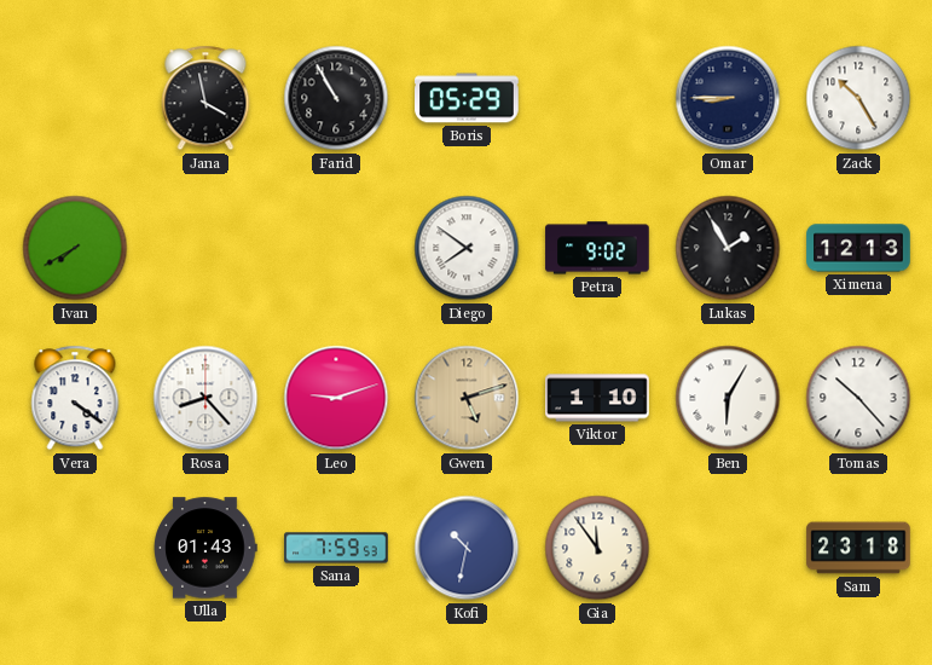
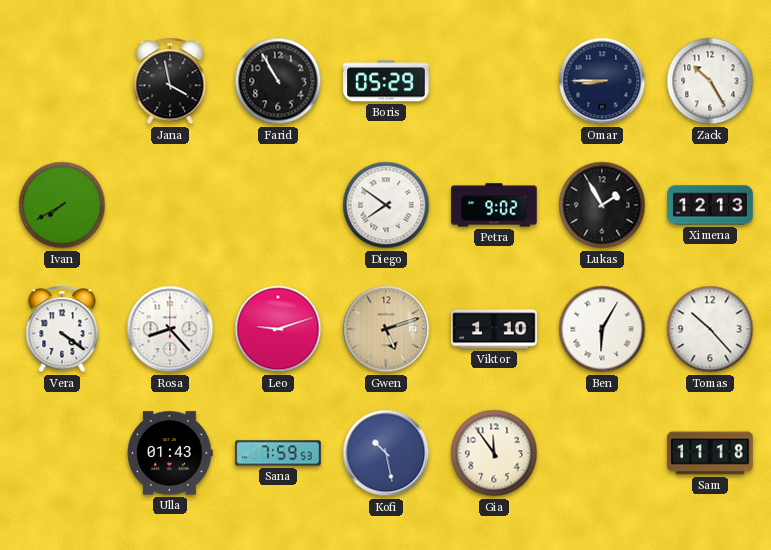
Kofi: 10:32 -> 10:28
Sam: 23:18 -> 11:18
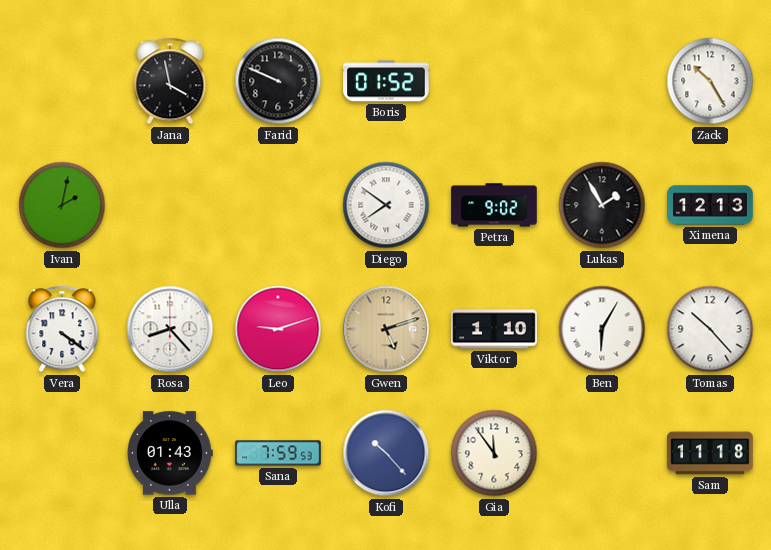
Farid: 10:55 -> 9:49
Boris: 05:29 -> 01:52
Omar: 8:45 -> none
Ivan: 7:40 -> 2:02
Kofi: 10:28 -> 10:23
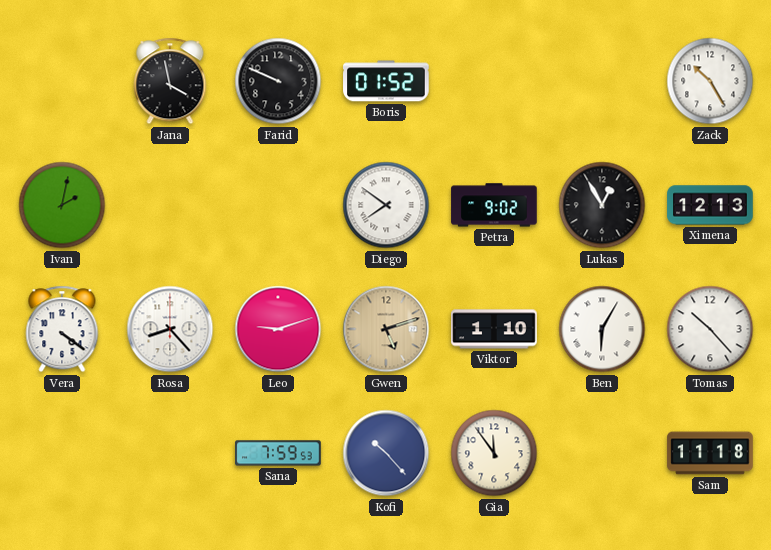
Lukas: 1:55 -> 12:55
Ulla: 01:43 -> none
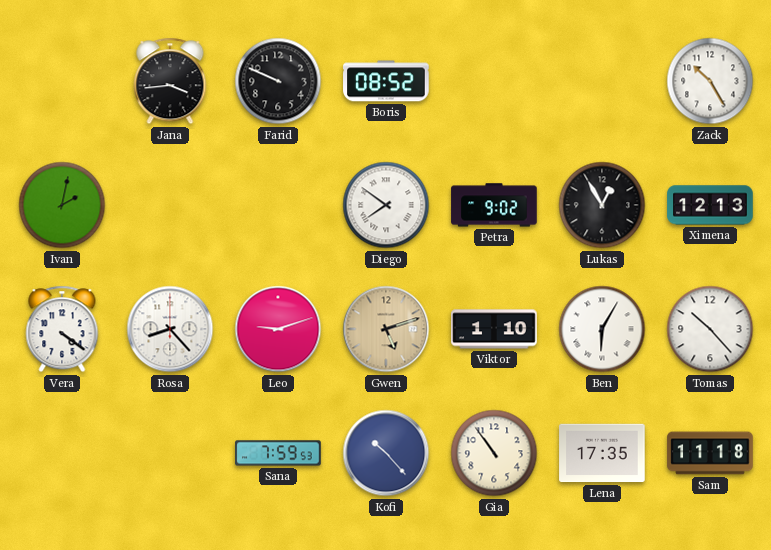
Jana: 3:58 -> 3:44
Boris: 01:52 -> 08:52
Gia: 11:54 -> 10:54
Lena: none -> 17:35
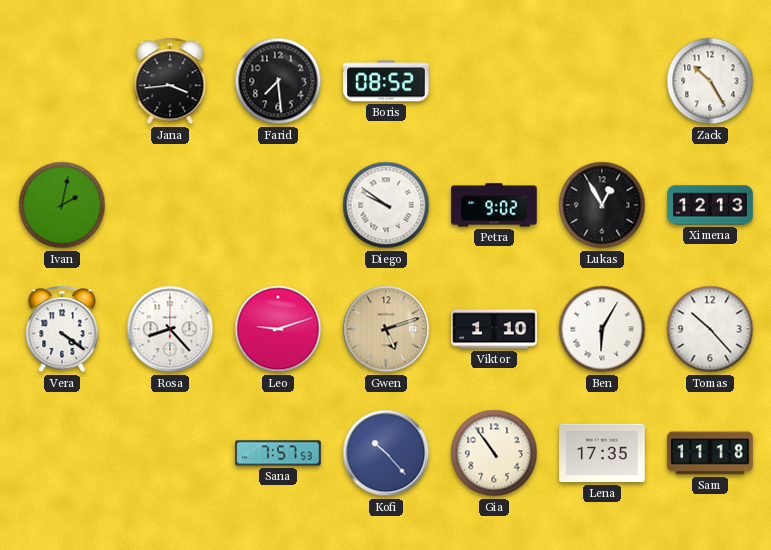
Farid: 9:49 -> 7:29
Diego: 7:51 -> 9:51
Sana: 7:59 -> 7:57
